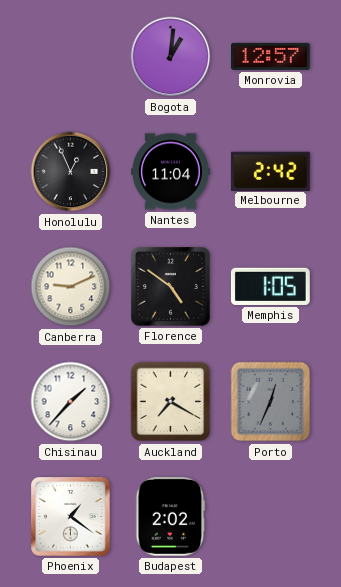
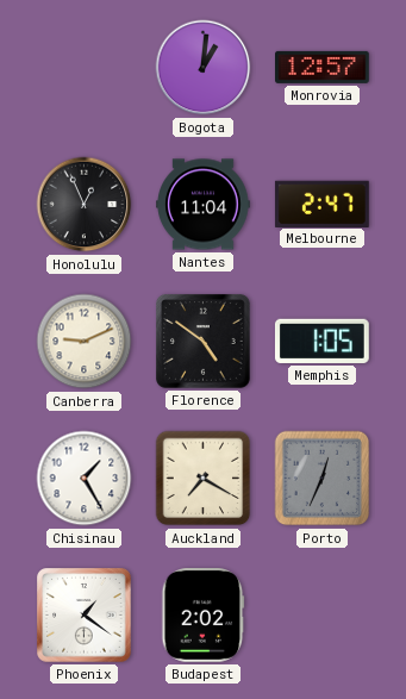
Melbourne: 2:42 -> 2:47
Chisinau: 1:37 -> 1:25
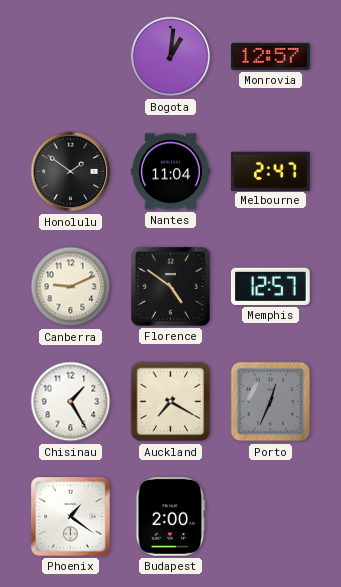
Honolulu: 12:56 -> 1:51
Memphis: 1:05 -> 12:57
Budapest: 2:02 -> 2:00
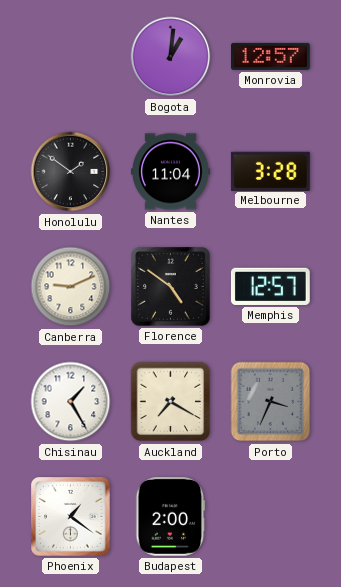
Melbourne: 2:47 -> 3:28
Porto: 12:34 -> 3:34
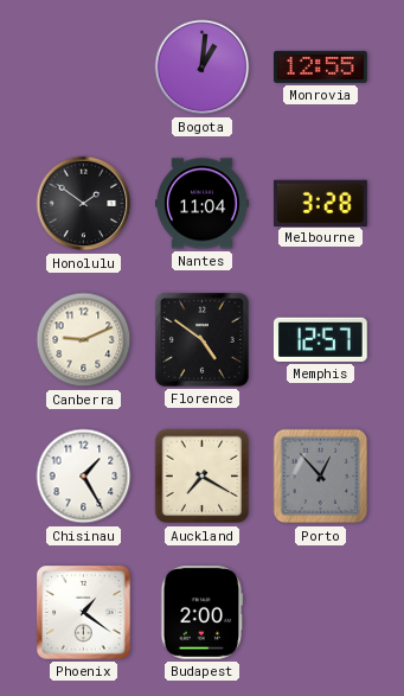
Monrovia: 12:57 -> 12:55
Porto: 3:34 -> 12:53
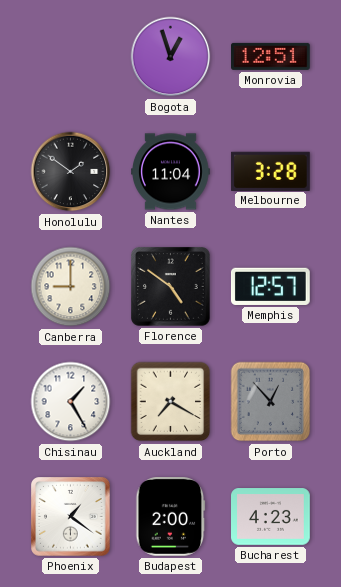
Bogota: 1:01 -> 12:57
Monrovia: 12:55 -> 12:51
Canberra: 9:11 -> 9:00
Bucharest: none -> 4:23
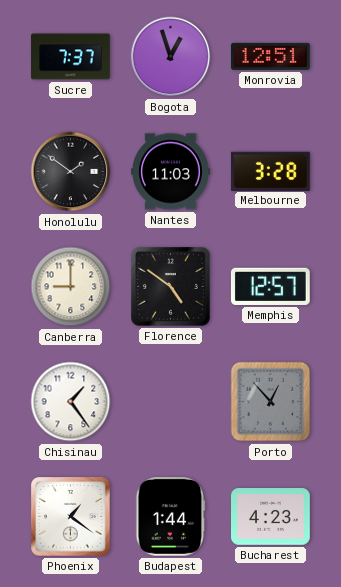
Sucre: none -> 7:37
Nantes: 11:04 -> 11:03
Chisinau: 1:25 -> 1:24
Auckland: 7:20 -> none
Budapest: 2:00 -> 1:44
